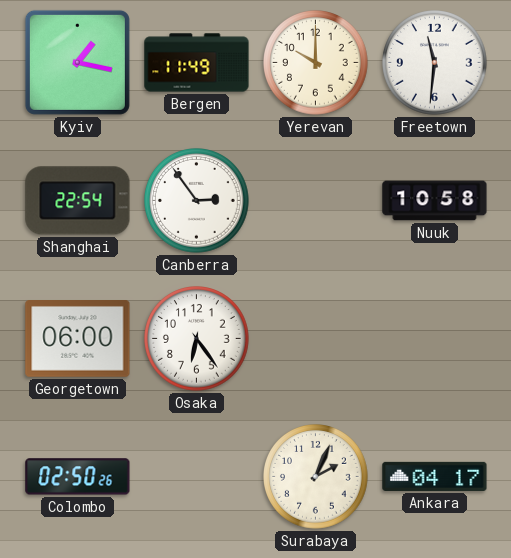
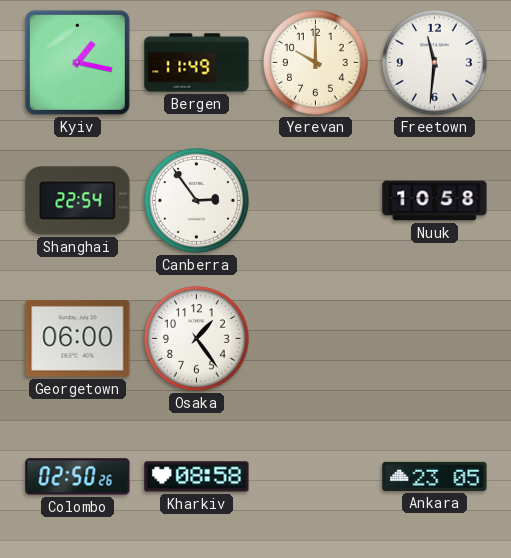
Osaka: 6:24 -> 1:24
Kharkiv: none -> 08:58
Surabaya: 2:04 -> none
Ankara: 04:17 -> 23:05
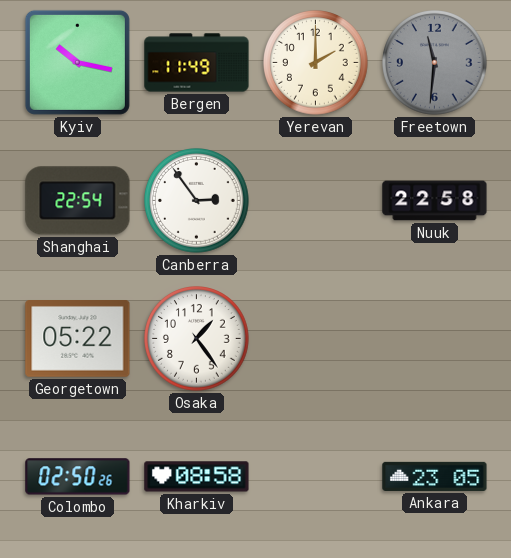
Kyiv: 1:17 -> 10:17
Yerevan: 10:00 -> 2:00
Freetown dial: white -> grey
Nuuk: 10:58 -> 22:58
Georgetown: 06:00 -> 05:22
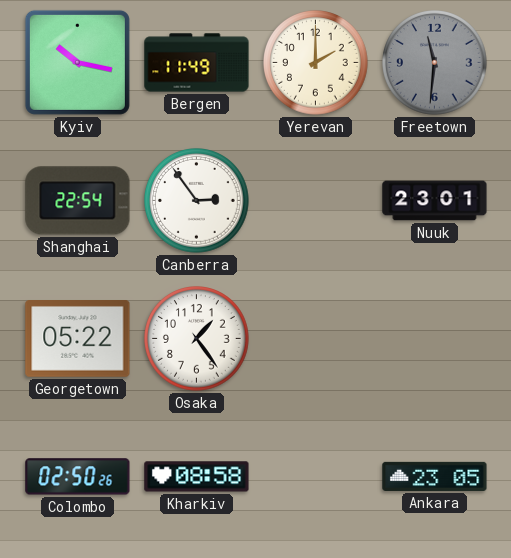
Nuuk: 22:58 -> 23:01
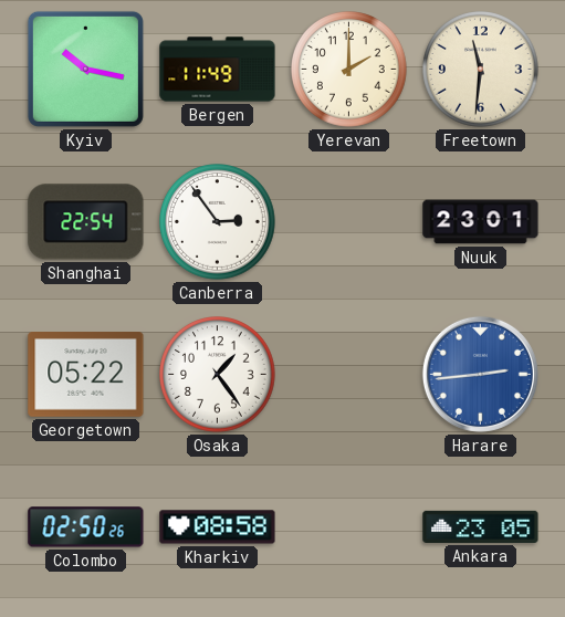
Freetown dial: grey -> cream
Harare: none -> 2:44
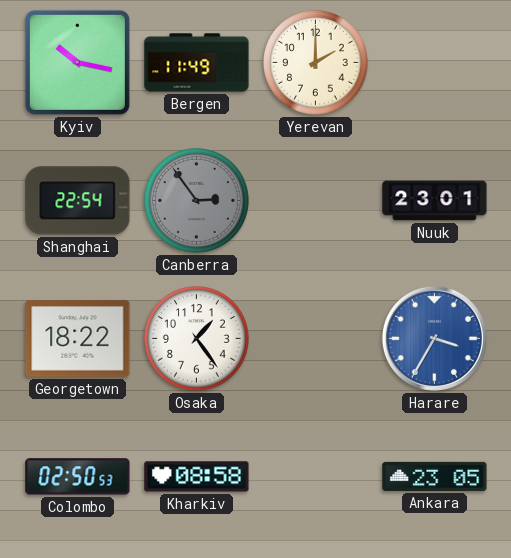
Freetown: 11:31 -> none
Canberra dial: white -> grey
Georgetown: 05:22 -> 18:22
Harare: 2:44 -> 3:35
Colombo: 02:50:26 -> 02:50:53
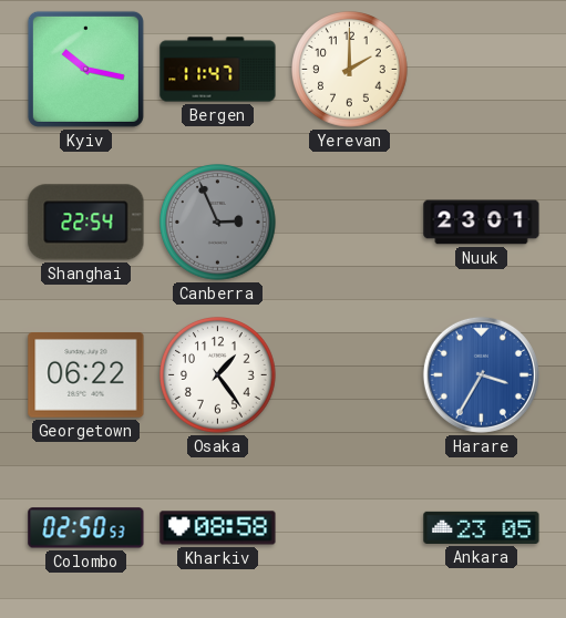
Bergen: 11:49 -> 11:47
Canberra: 2:54 -> 2:56
Georgetown: 18:22 -> 06:22
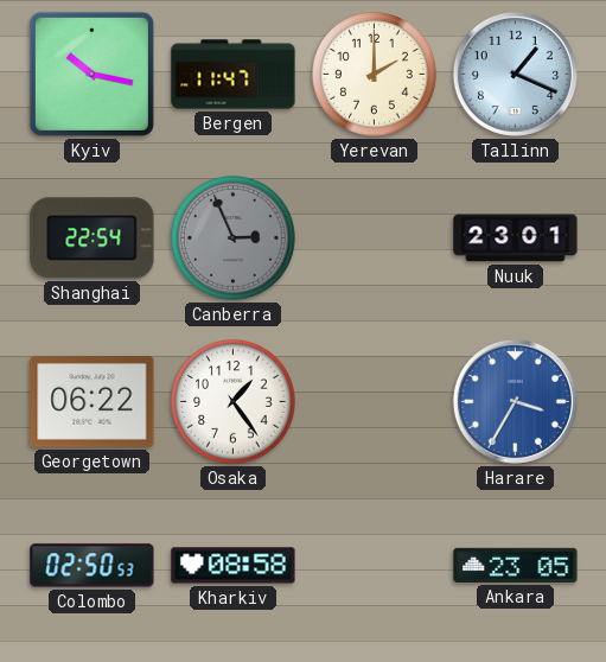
Tallinn: none -> 1:19
